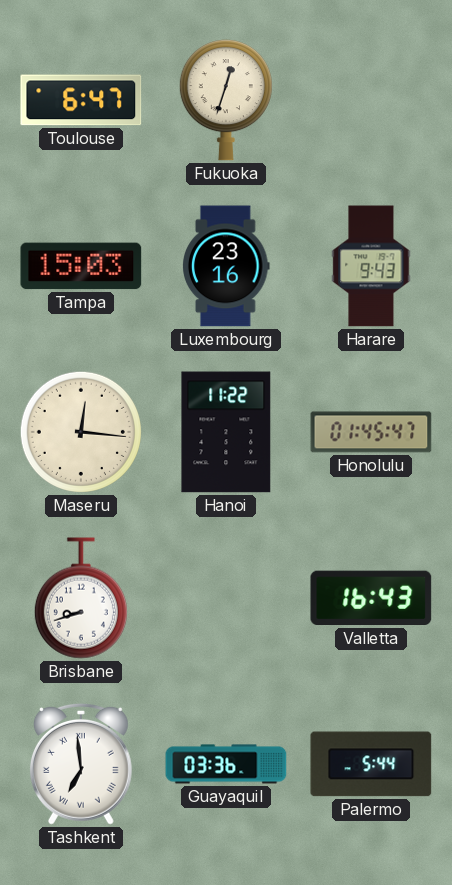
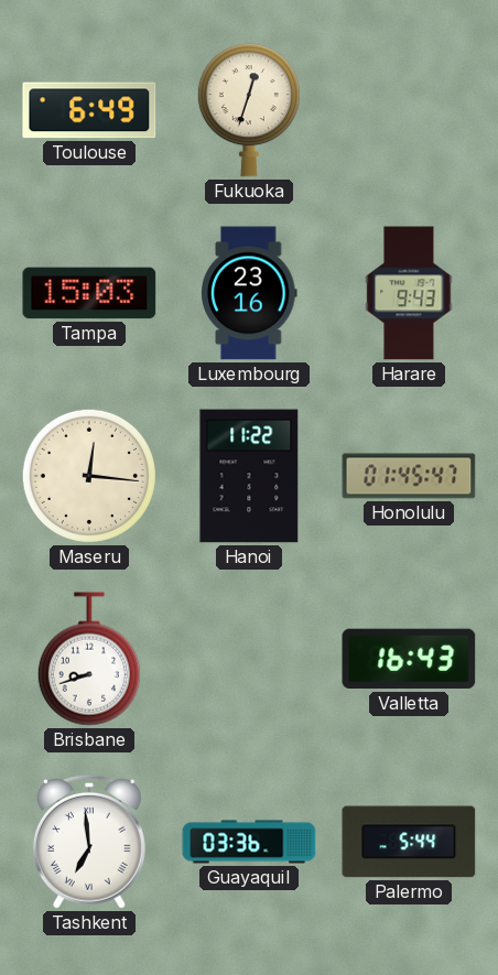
Toulouse: 6:47 -> 6:49
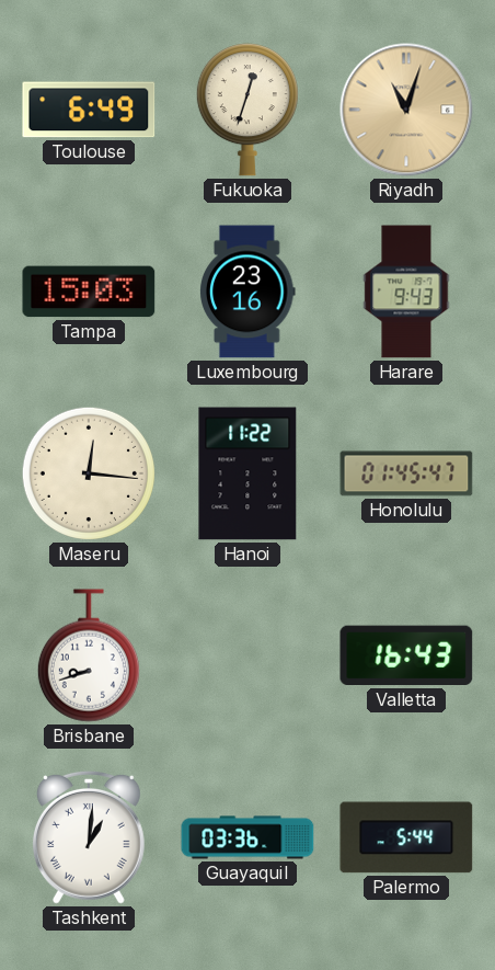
Riyadh: none -> 11:03
Tashkent: 6:59 -> 1:01
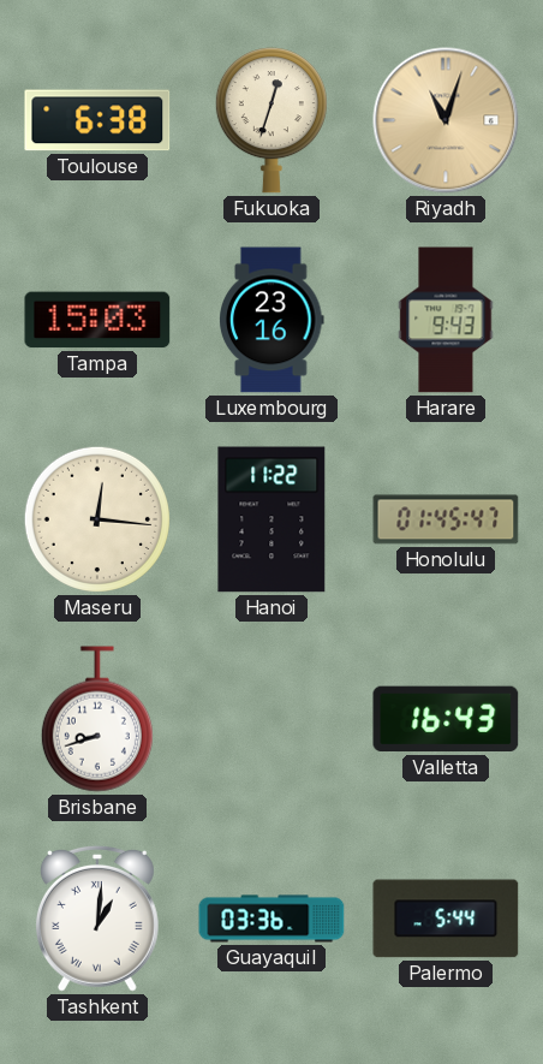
Toulouse: 6:49 -> 6:38
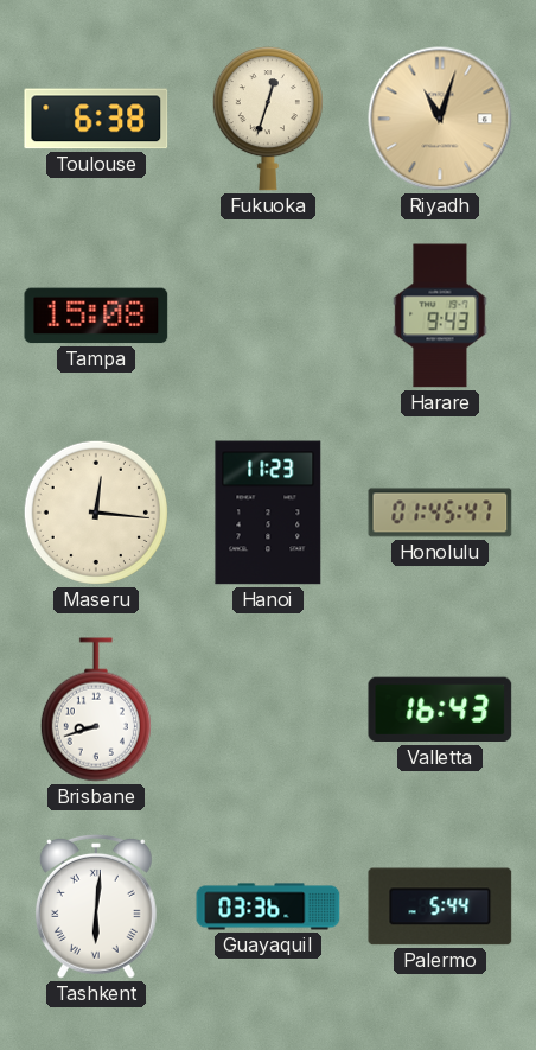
Tampa: 15:03 -> 15:08
Luxembourg: 23:16 -> none
Hanoi: 11:22 -> 11:23
Tashkent: 1:01 -> 6:01
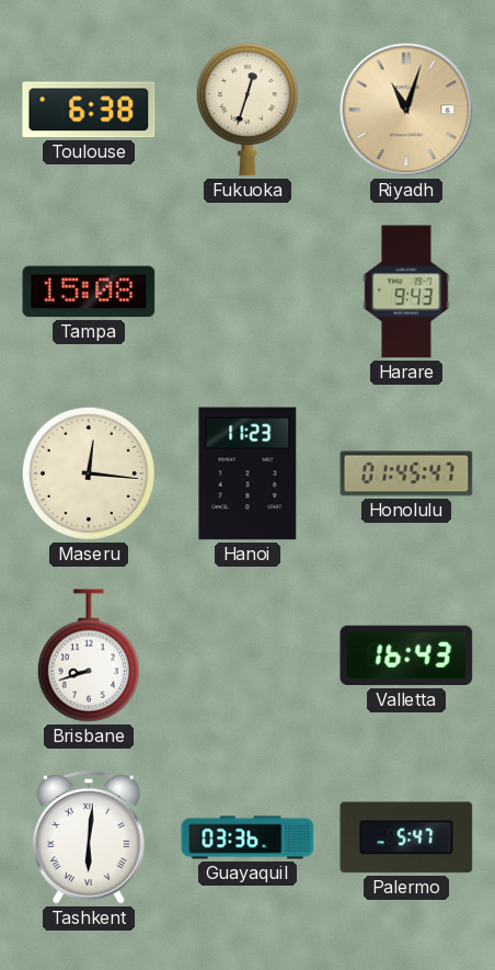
Palermo: 5:44 -> 5:47
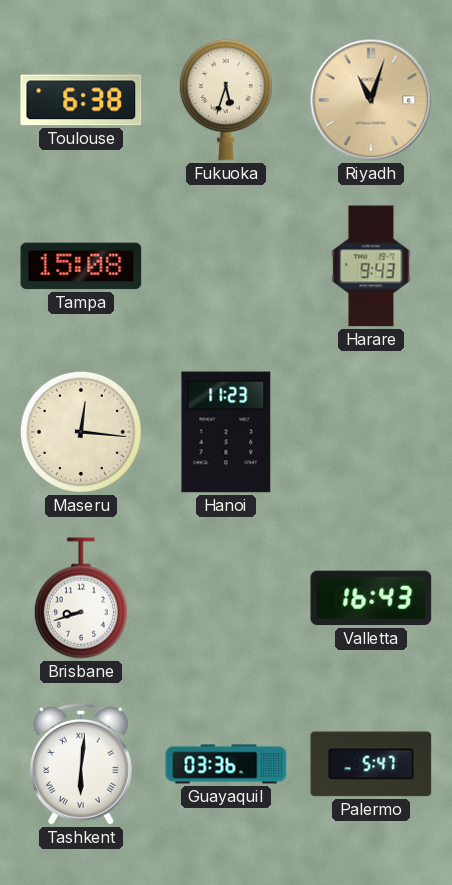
Fukuoka: 12:33 -> 5:33
Honolulu: 01:45 -> none
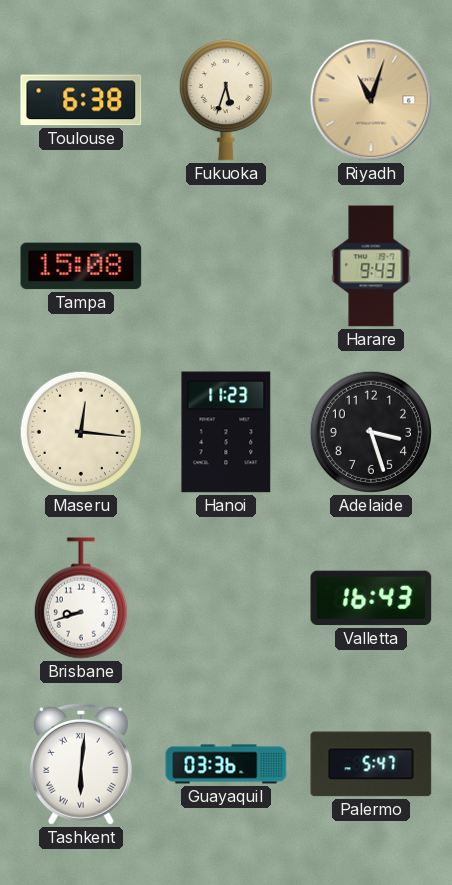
Adelaide: none -> 3:27
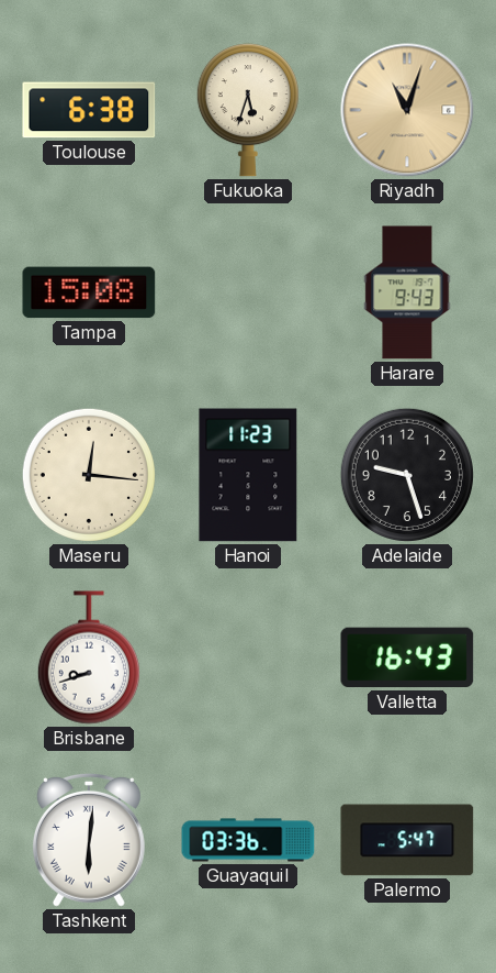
Adelaide: 3:27 -> 9:27
